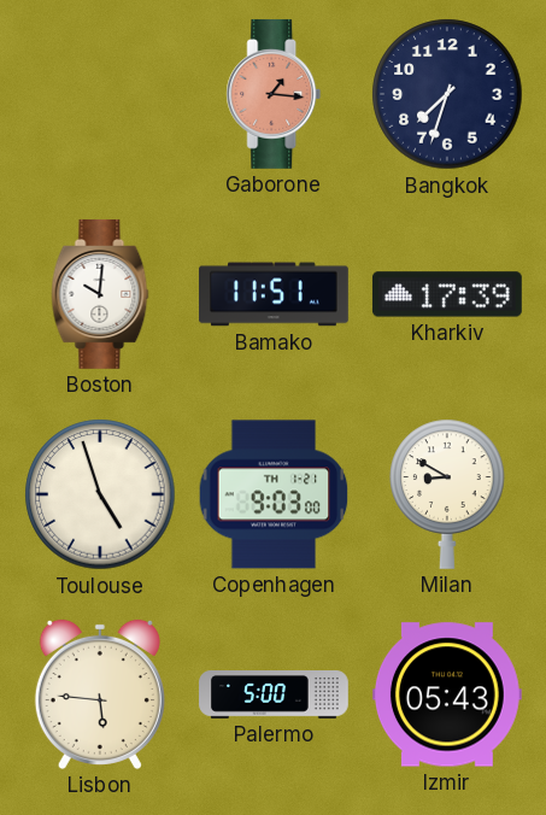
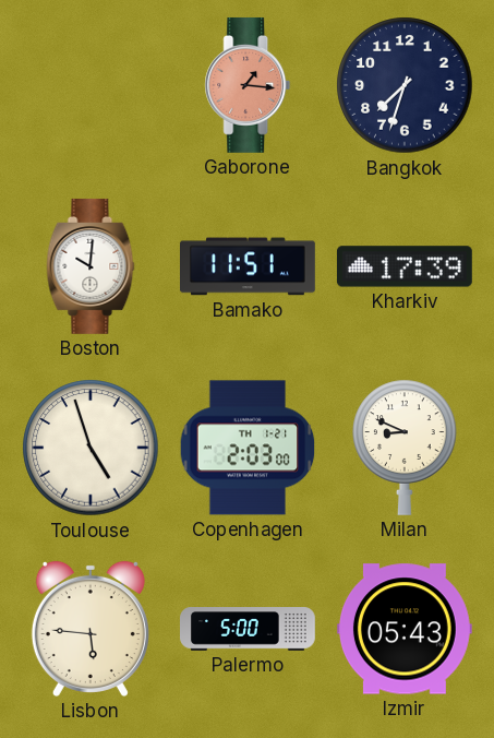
Copenhagen: 9:03 -> 2:03
Milan: 8:50 -> 8:49
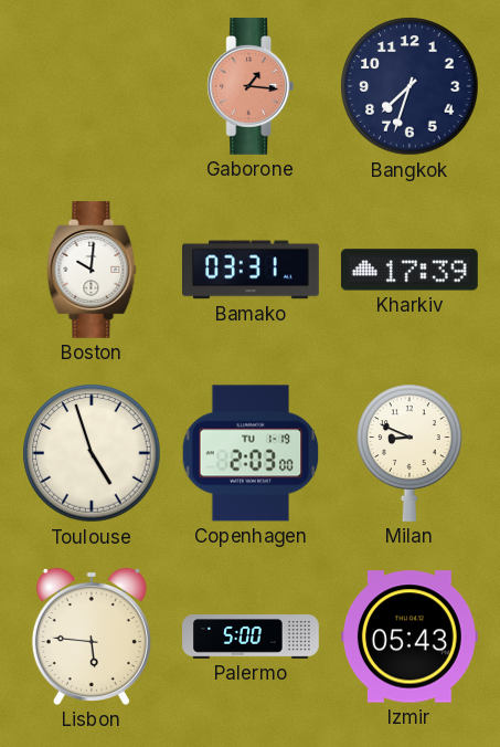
Bamako: 11:51 -> 03:31
Copenhagen date: TH 1-21 -> TU 1-19
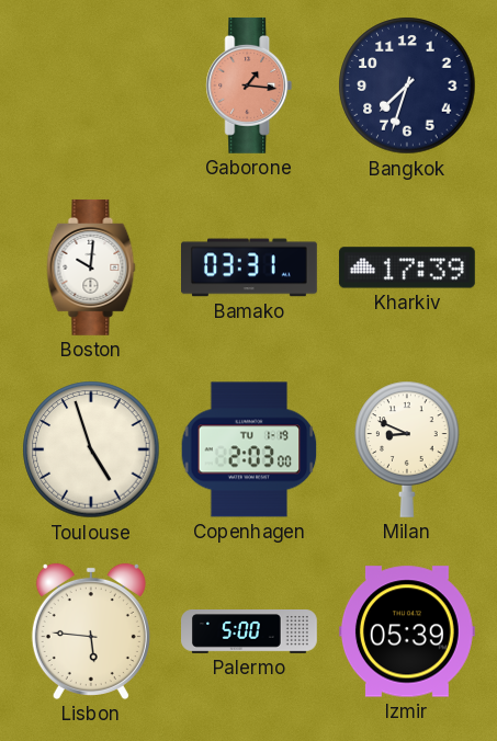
Izmir: 05:43 -> 05:39
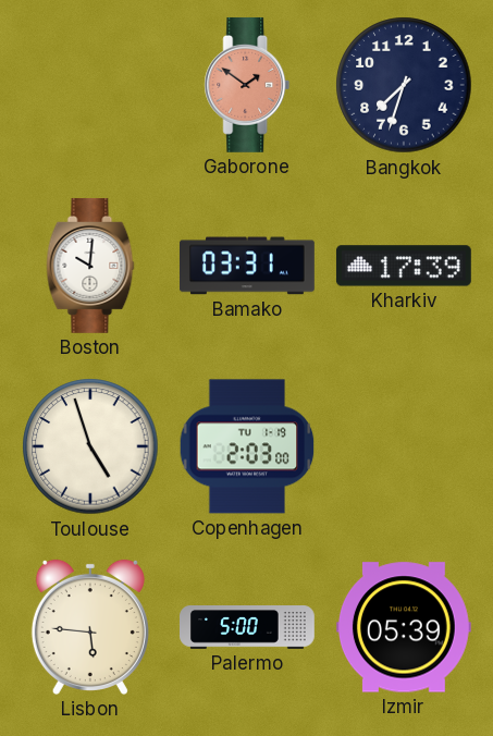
Gaborone: 1:16 -> 1:51
Milan: 8:49 -> none
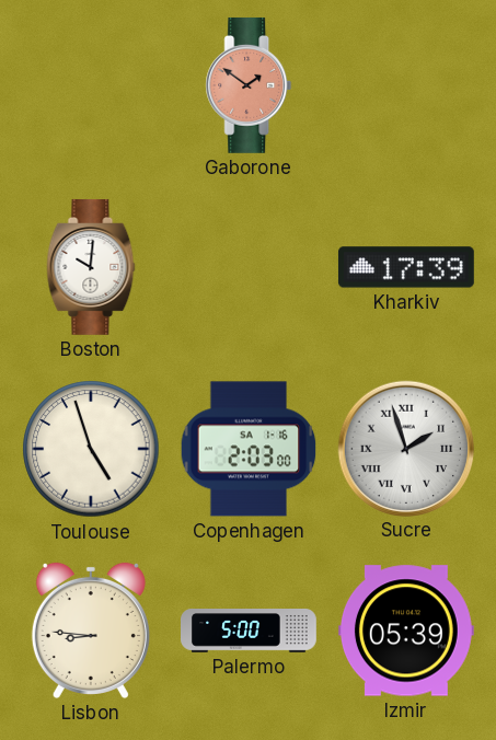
Bangkok: 7:33 -> none
Bamako: 03:31 -> none
Copenhagen date: TU 1-19 -> SA 1-16
Sucre: none -> 1:57
Lisbon: 5:46 -> 8:46
